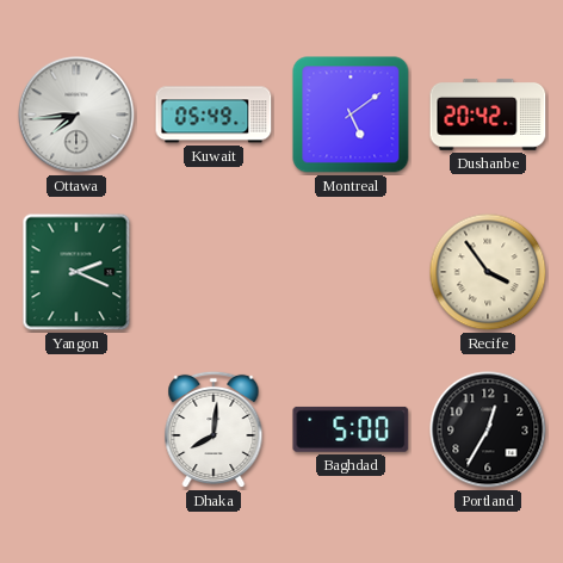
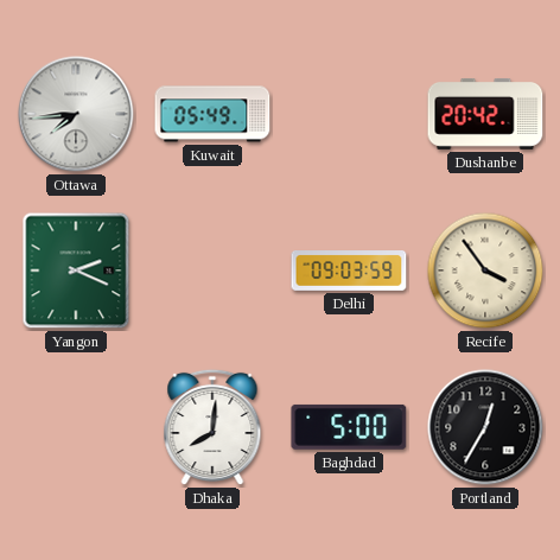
Montreal: 5:09 -> none
Delhi: none -> 09:03
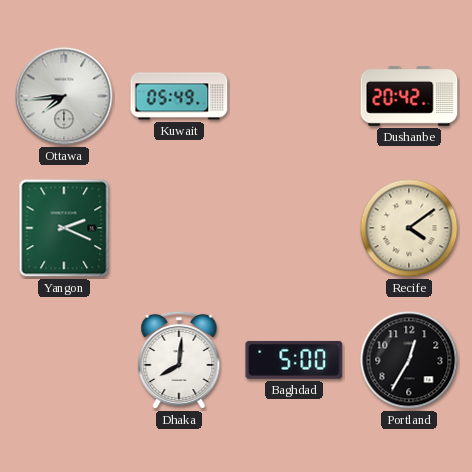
Delhi: 09:03 -> none
Recife: 3:54 -> 4:09
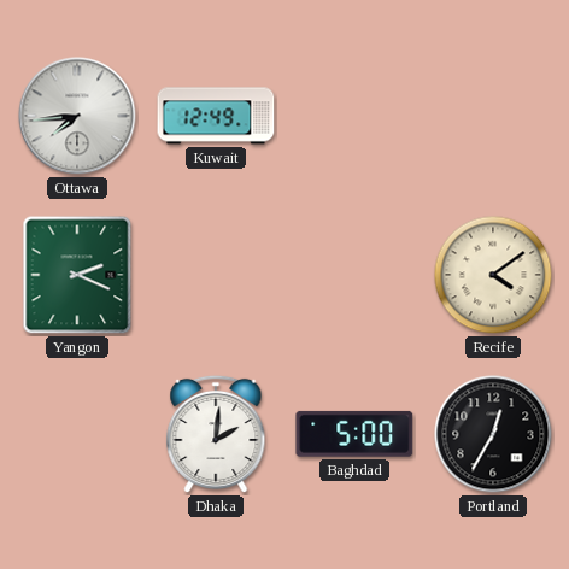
Kuwait: 05:49 -> 12:49
Dushanbe: 20:42 -> none
Dhaka: 8:01 -> 2:01
